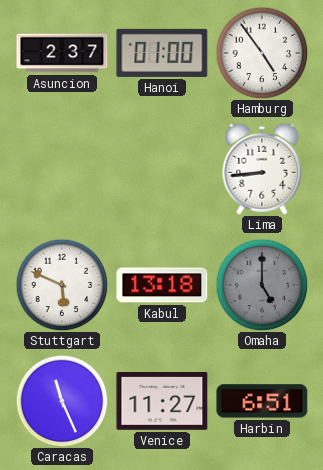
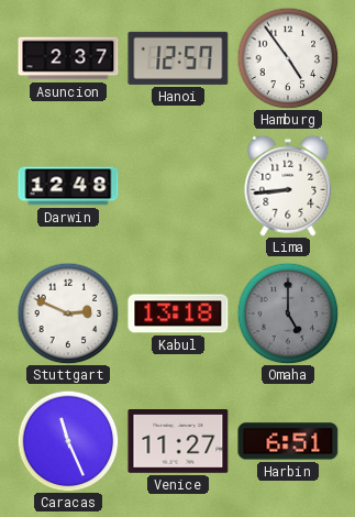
Hanoi: 01:00 -> 12:57
Darwin: none -> 12:48
Stuttgart: 5:49 -> 2:49
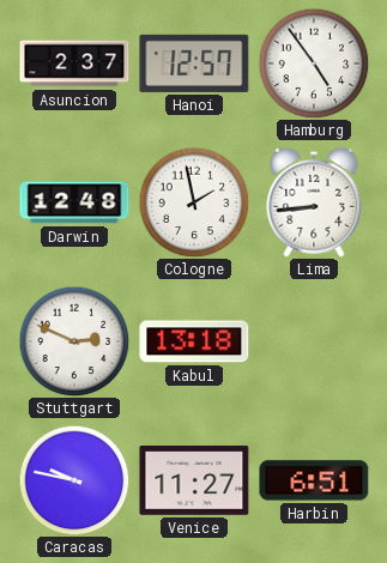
Cologne: none -> 1:58
Omaha: 5:00 -> none
Caracas: 11:26 -> 9:47
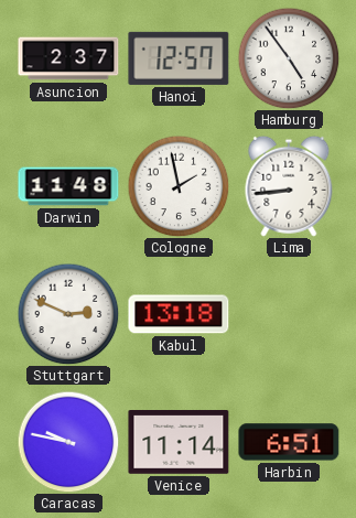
Darwin: 12:48 -> 11:48
Venice: 11:27 -> 11:14
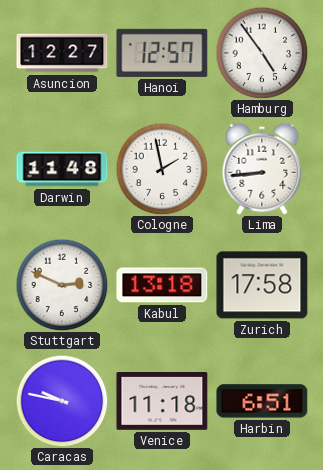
Asuncion: 2:37 -> 12:27
Zurich: none -> 17:58
Venice: 11:14 -> 11:18
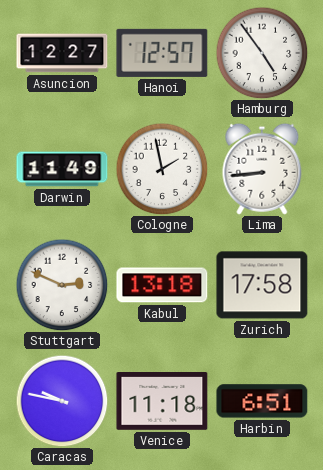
Darwin: 11:48 -> 11:49
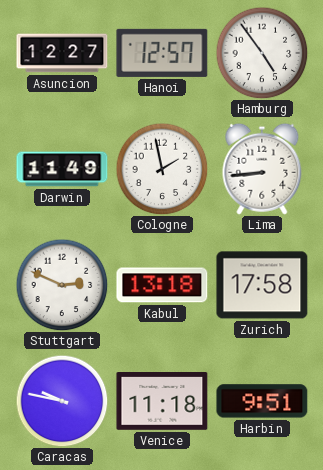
Harbin: 6:51 -> 9:51
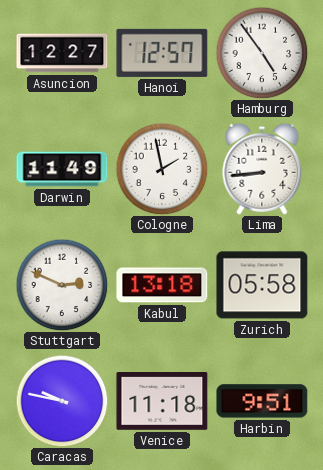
Zurich: 17:58 -> 05:58
